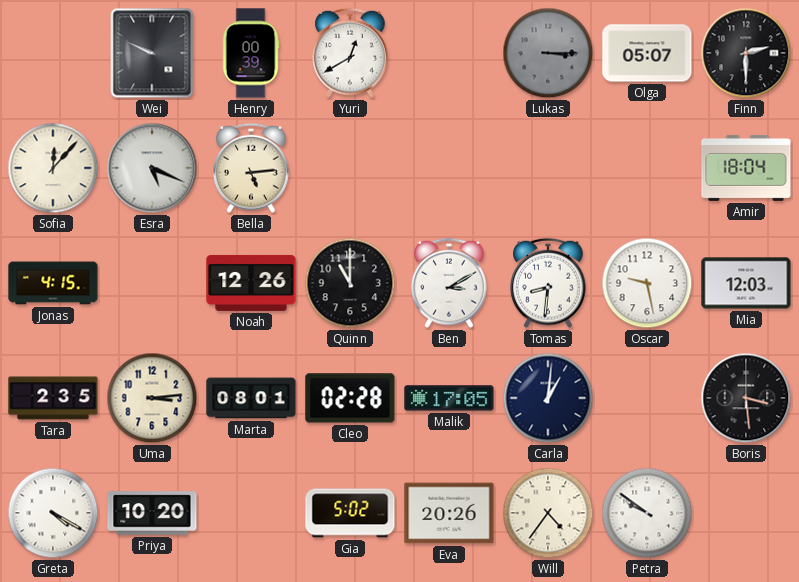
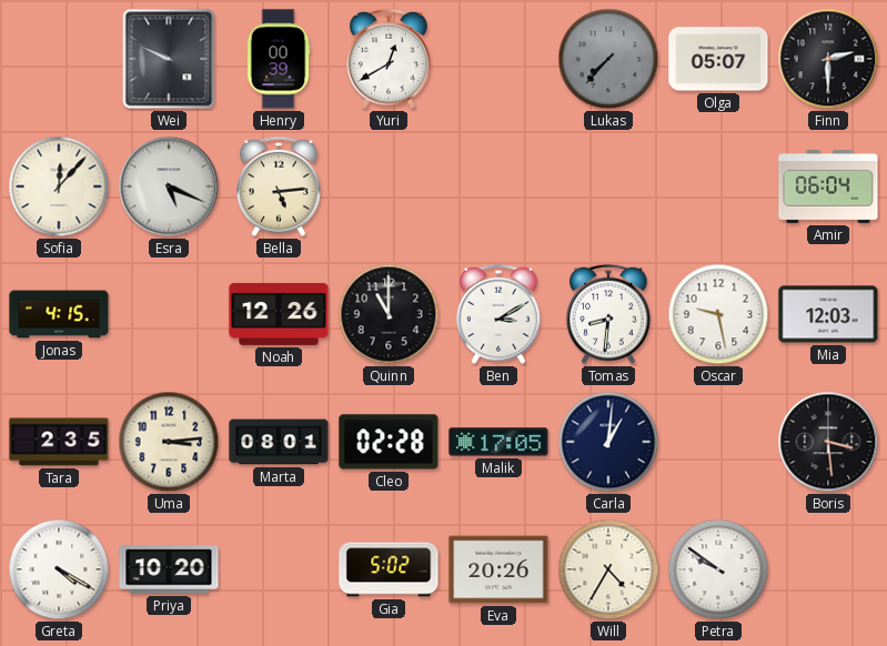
Lukas: 3:15 -> 7:37
Amir: 18:04 -> 06:04
Will: 4:36 -> 4:35
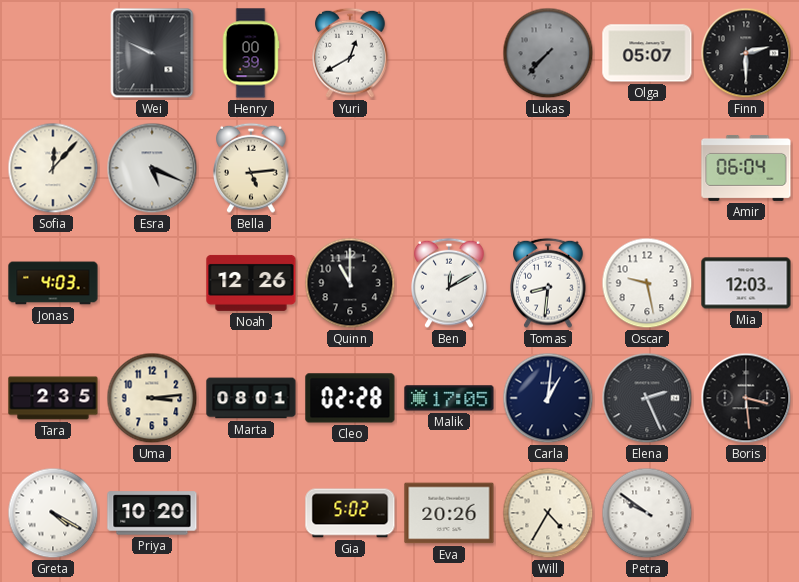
Jonas: 4:15 -> 4:03
Ben: 3:10 -> 12:10
Elena: none -> 2:26
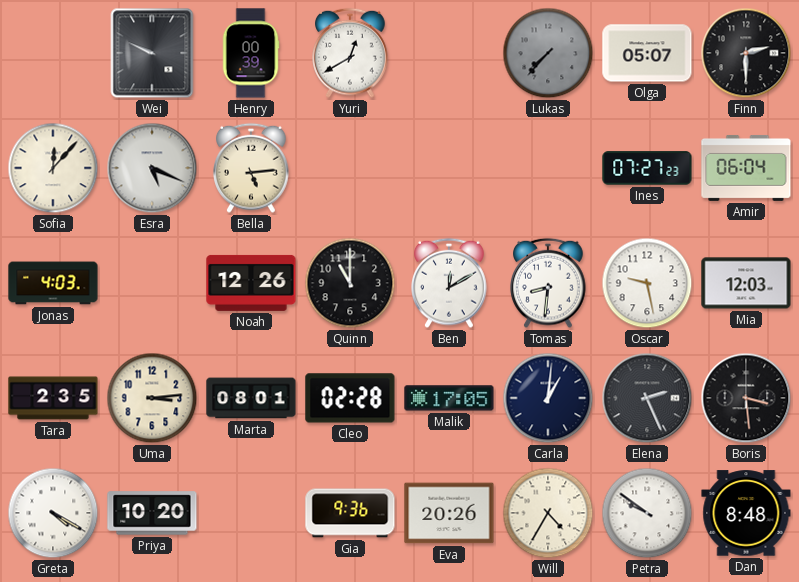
Ines: none -> 07:27
Gia: 5:02 -> 9:36
Dan: none -> 8:48
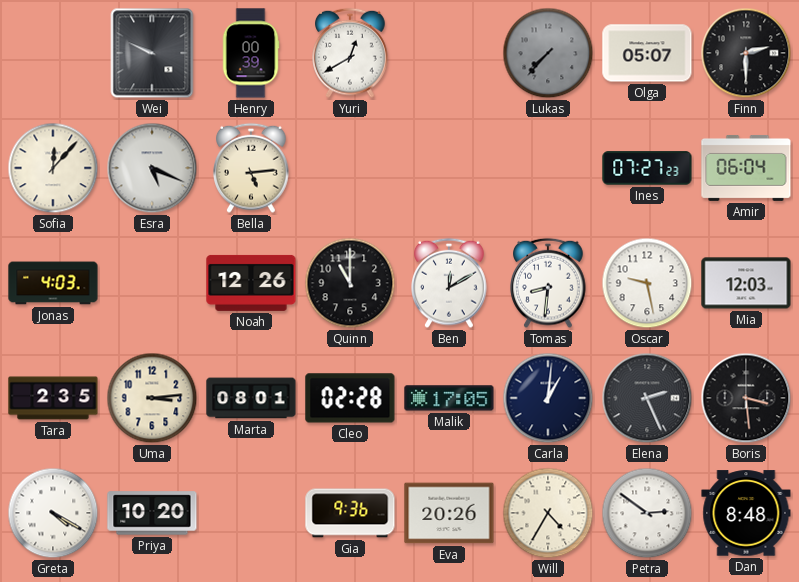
Petra: 9:51 -> 2:51
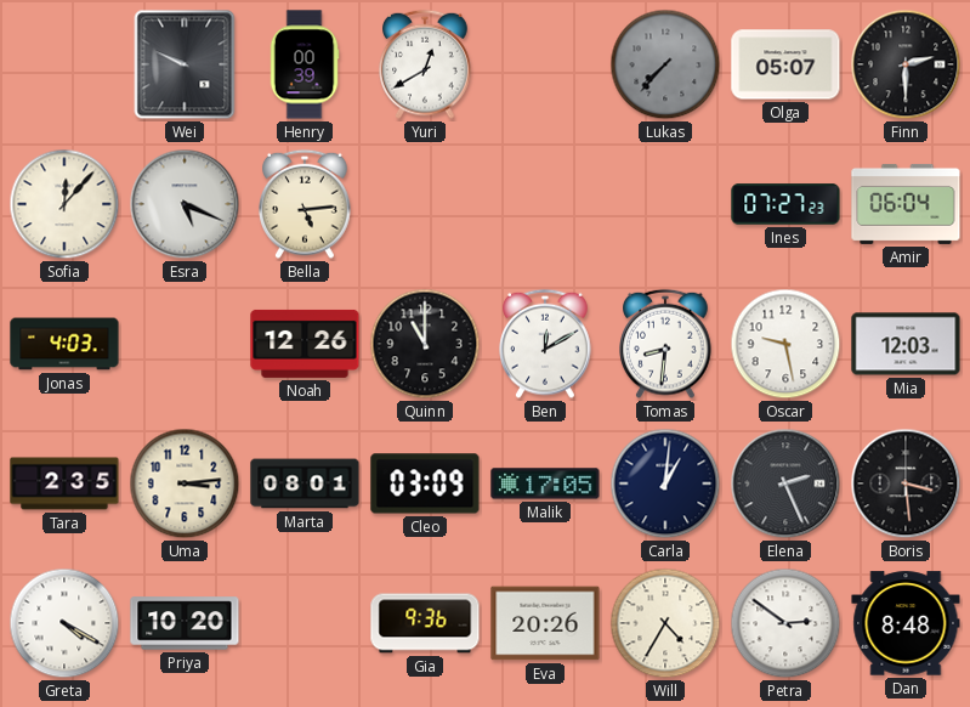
Cleo: 02:28 -> 03:09
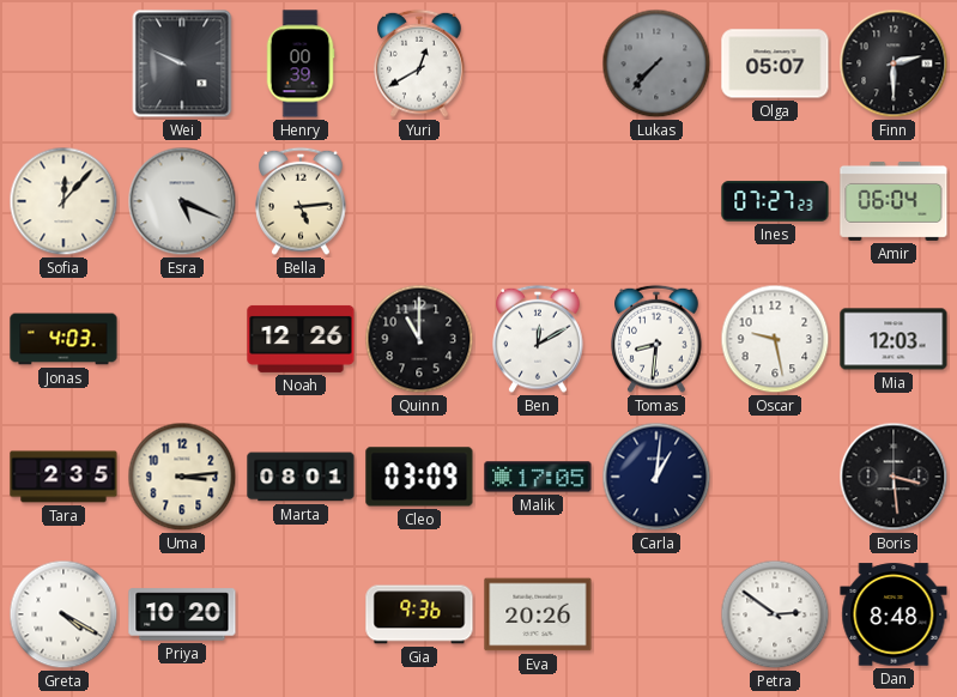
Elena: 2:26 -> none
Will: 4:35 -> none
